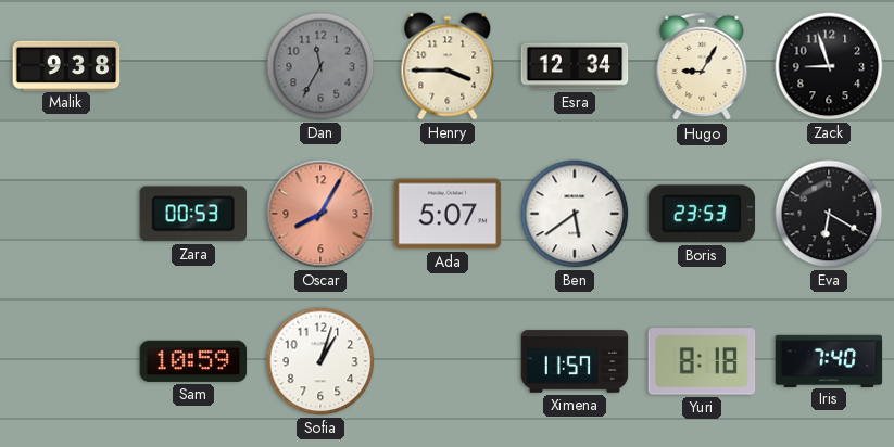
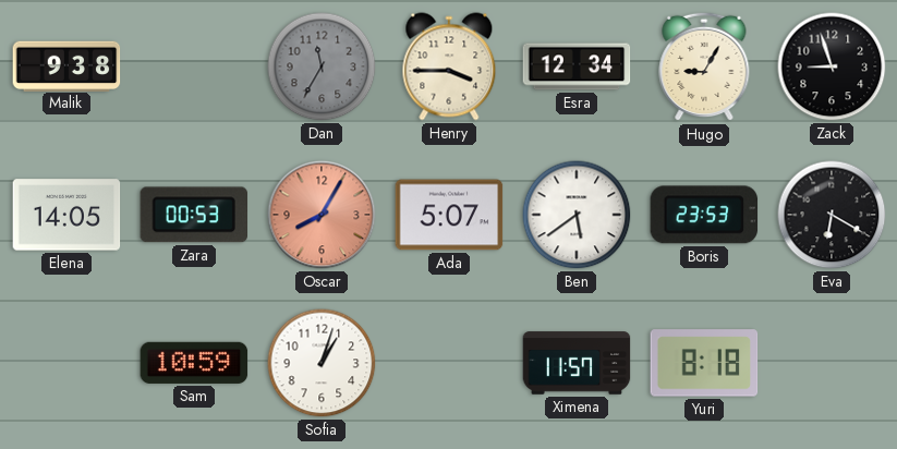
Elena: none -> 14:05
Iris: 7:40 -> none
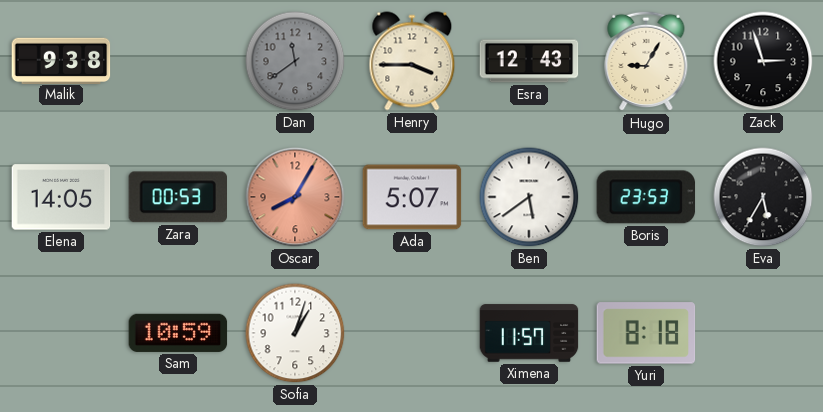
Dan: 11:35 -> 11:39
Esra: 12:34 -> 12:43
Zack: 8:57 -> 2:57
Eva: 6:20 -> 5:35
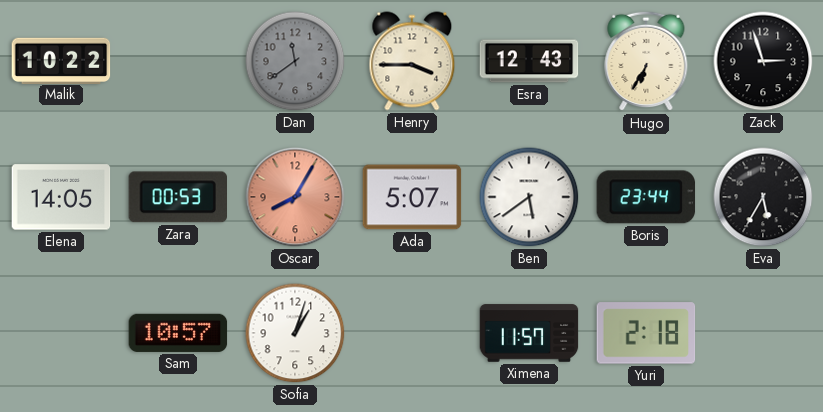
Malik: 9:38 -> 10:22
Hugo: 9:05 -> 6:35
Boris: 23:53 -> 23:44
Sam: 10:59 -> 10:57
Yuri: 8:18 -> 2:18
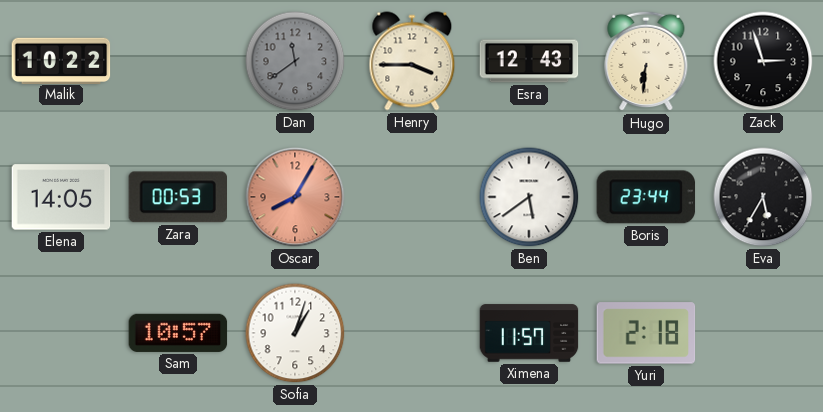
Hugo: 6:35 -> 6:31
Ada: 5:07 -> none
